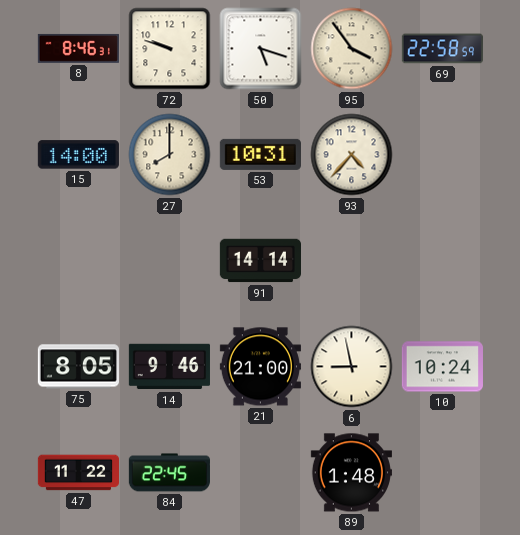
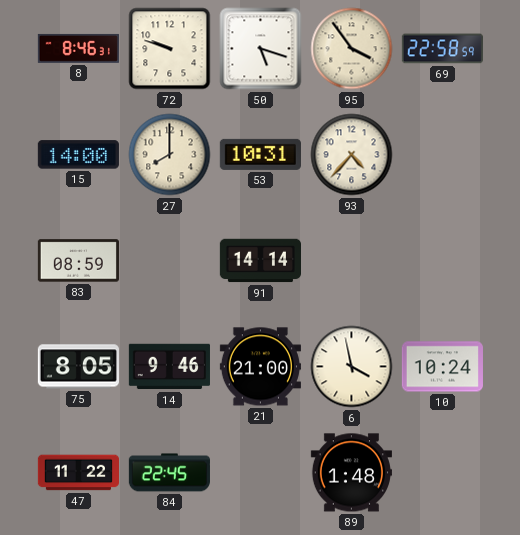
83: none -> 08:59
6: 8:58 -> 3:58
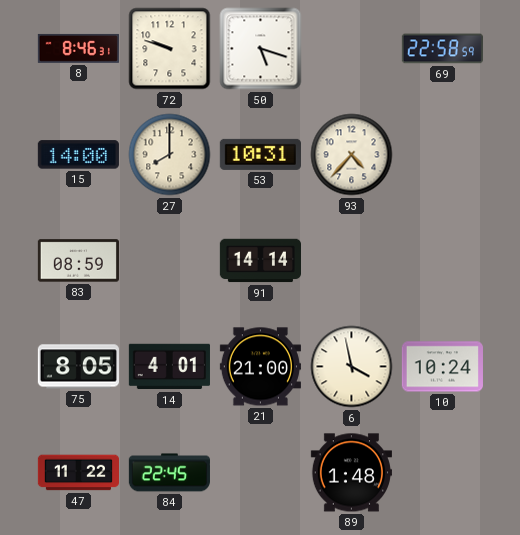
95: 3:54 -> none
14: 9:46 -> 4:01
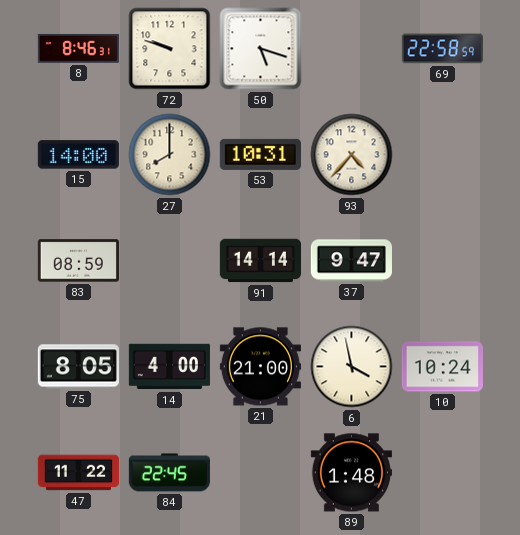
37: none -> 9:47
14: 4:01 -> 4:00
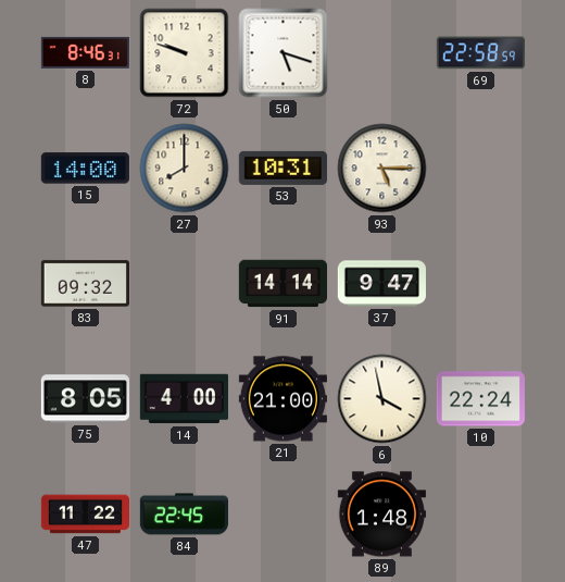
93: 4:37 -> 5:15
83: 08:59 -> 09:32
10: 10:24 -> 22:24
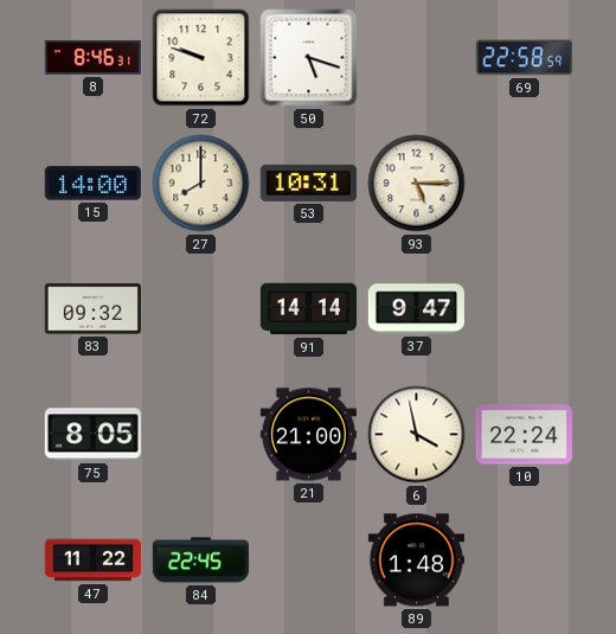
14: 4:00 -> none
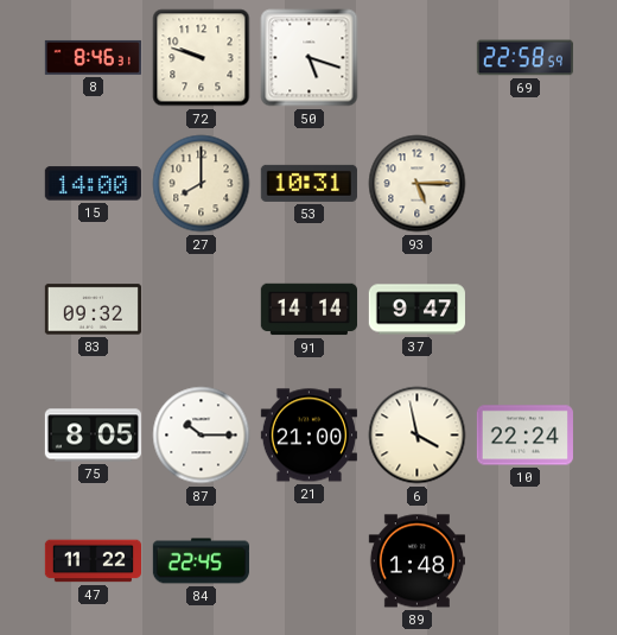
87: none -> 10:15
